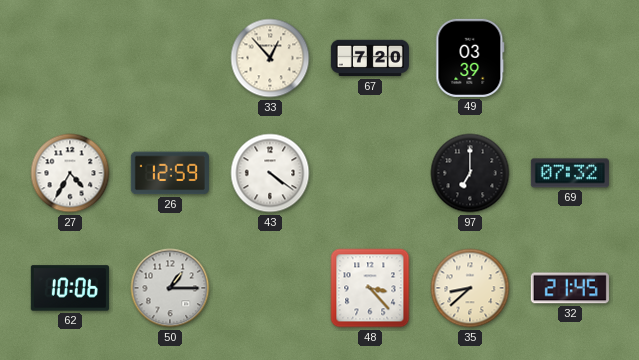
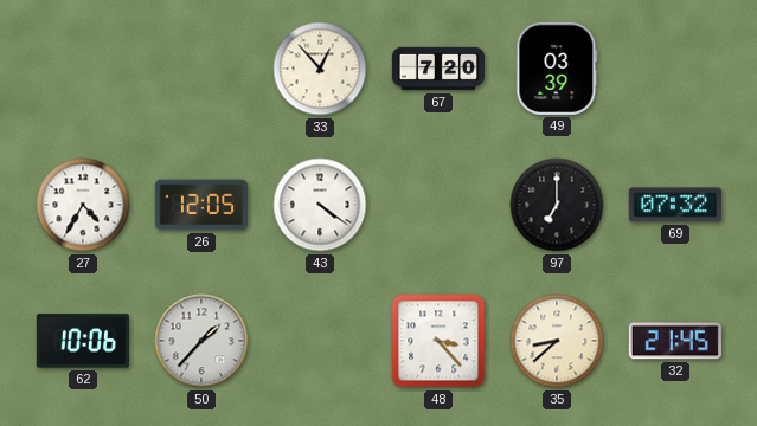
26: 12:59 -> 12:05
50: 1:15 -> 1:37
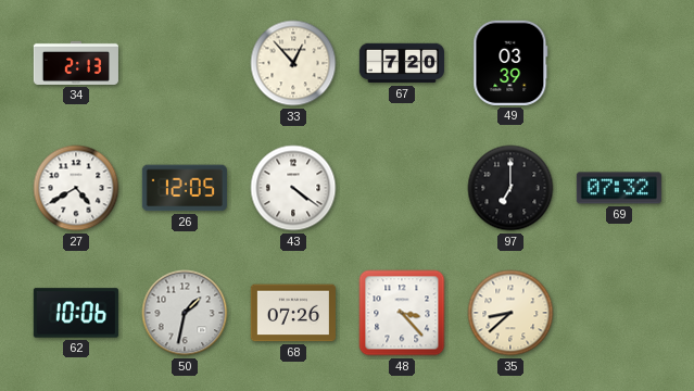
34: none -> 2:13
27: 4:35 -> 4:40
50: 1:37 -> 1:32
68: none -> 07:26
32: 21:45 -> none
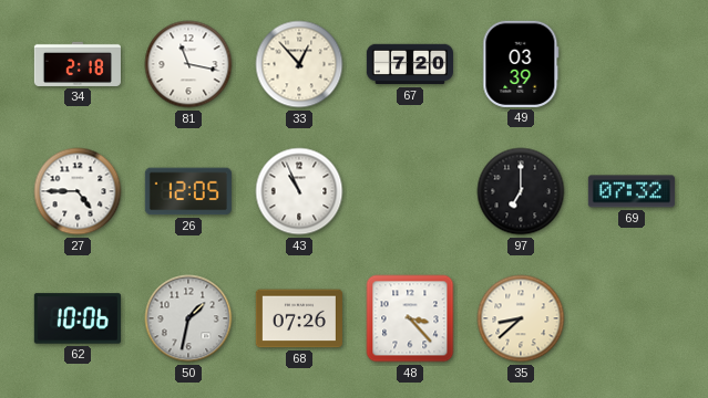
34: 2:13 -> 2:18
81: none -> 11:17
27: 4:40 -> 4:45
43: 4:21 -> 10:56
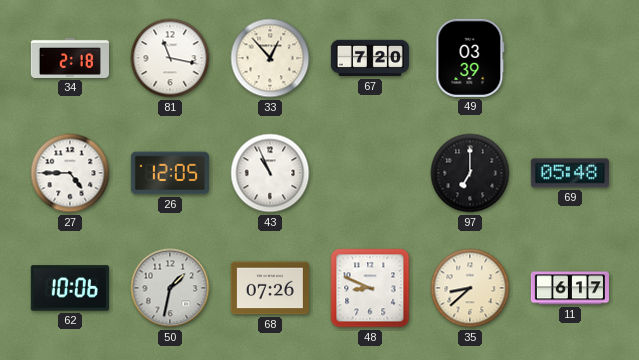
69: 07:32 -> 05:48
48: 3:23 -> 8:49
11: none -> 6:17
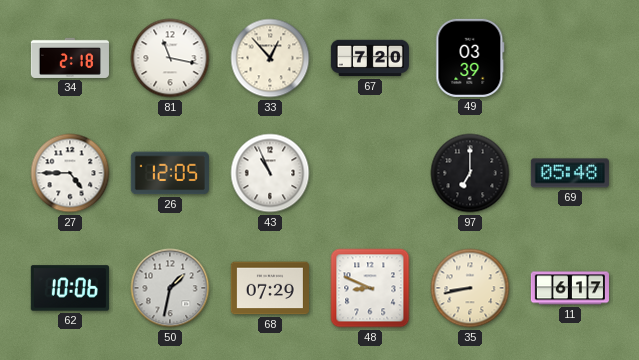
68: 07:26 -> 07:29
35: 8:38 -> 8:43
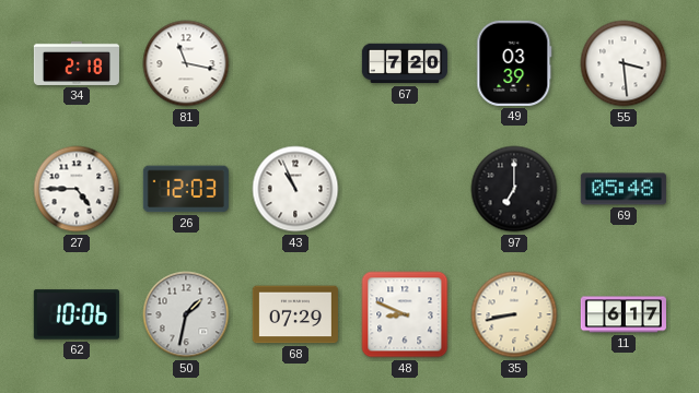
33: 12:53 -> none
55: none -> 3:29
26: 12:05 -> 12:03
